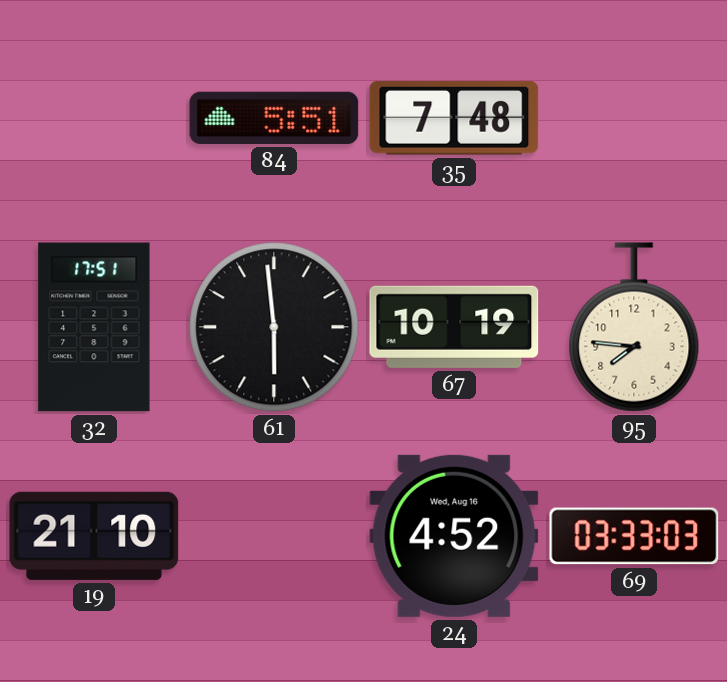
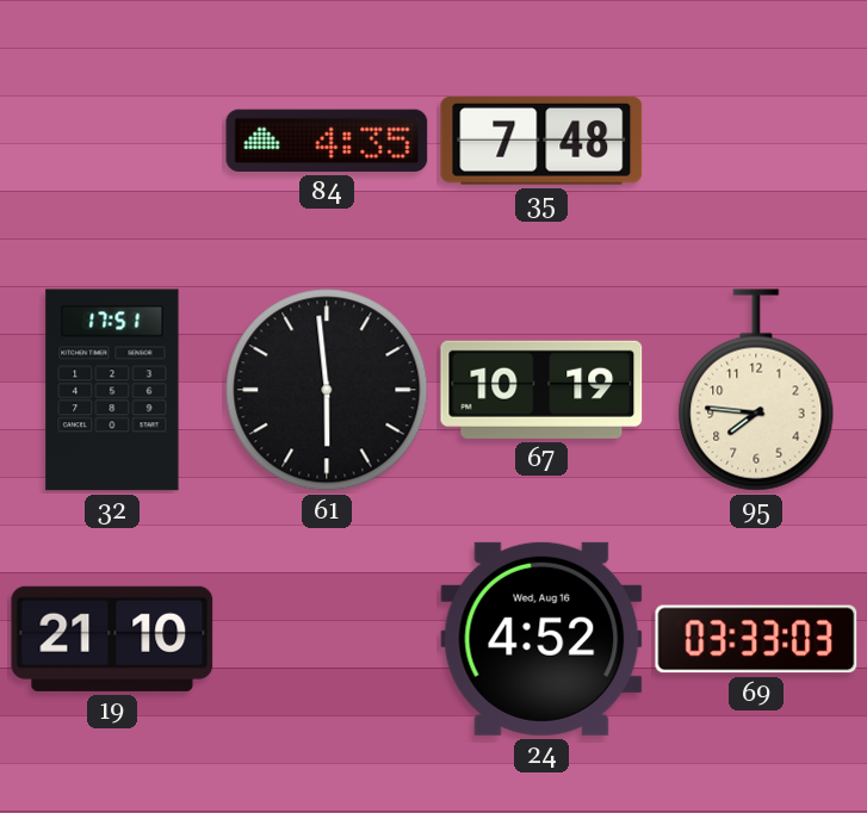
84: 5:51 -> 4:35
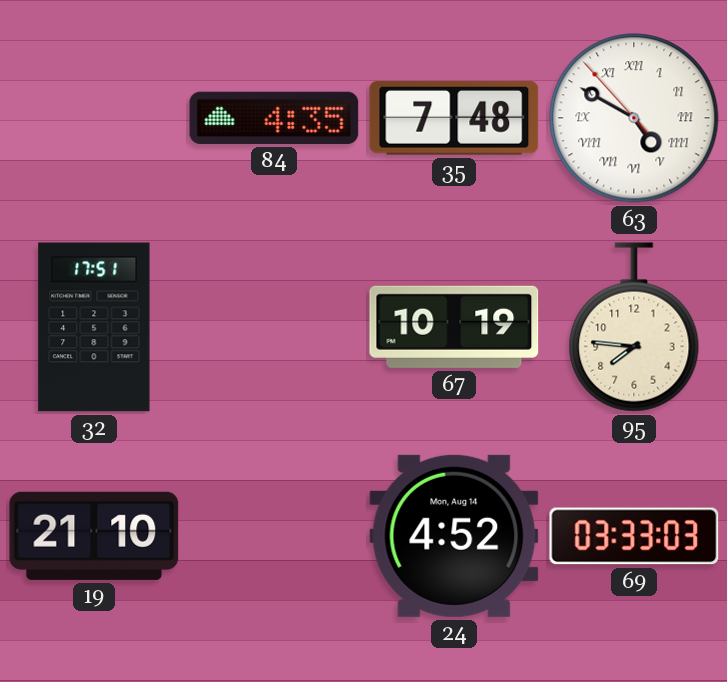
63: none -> 4:49
61: 5:59 -> none
24 date: Wed, Aug 16 -> Mon, Aug 14
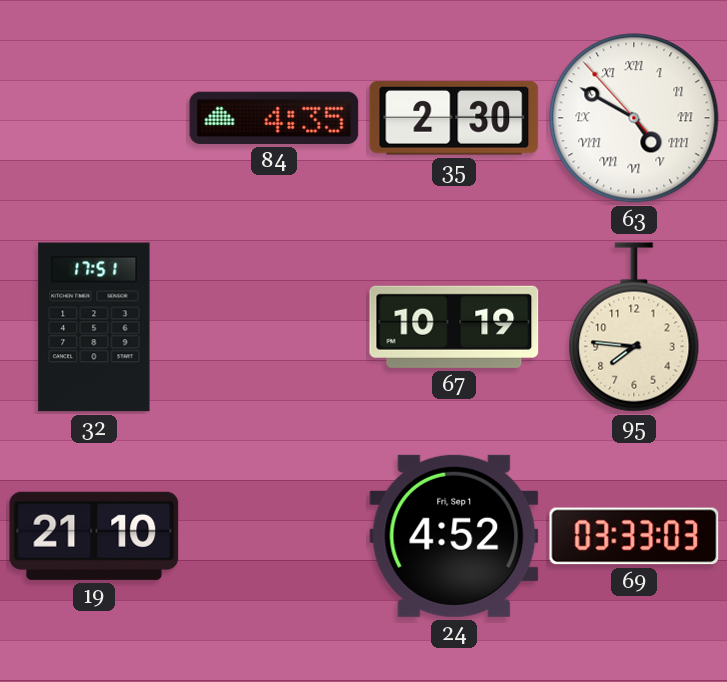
35: 7:48 -> 2:30
24 date: Mon, Aug 14 -> Fri, Sep 1
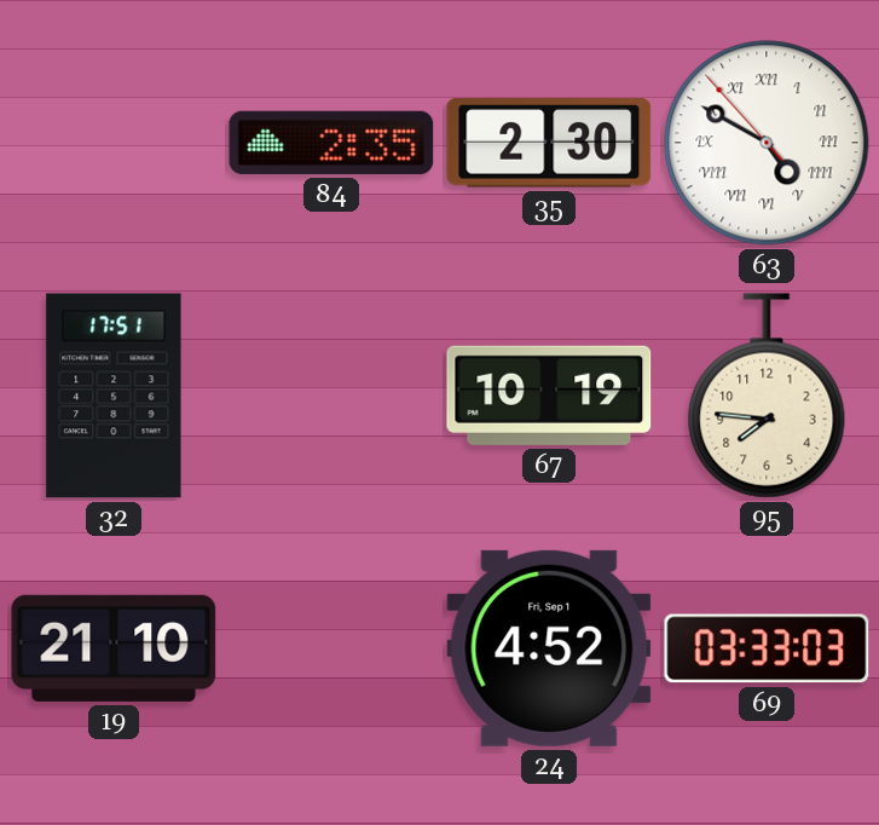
84: 4:35 -> 2:35
